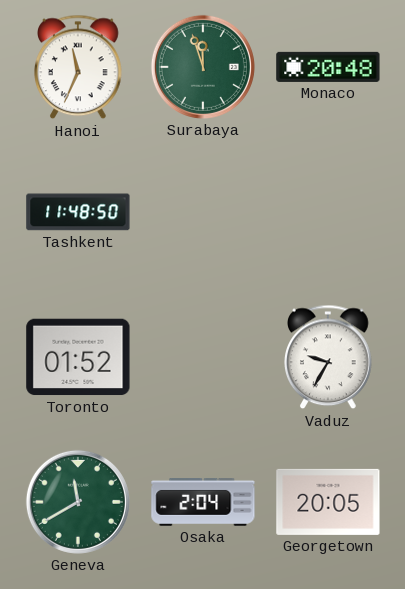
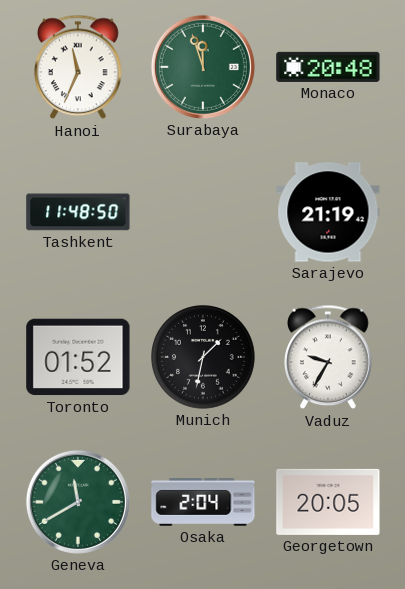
Sarajevo: none -> 21:19
Munich: none -> 1:32
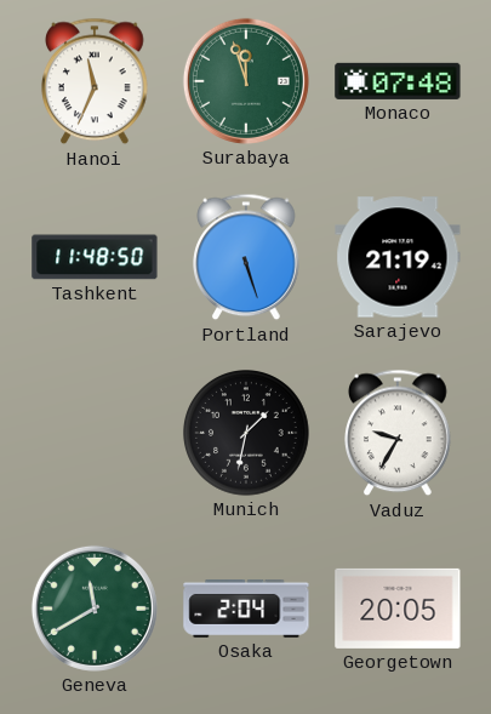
Monaco: 20:48 -> 07:48
Portland: none -> 5:27
Toronto: 01:52 -> none
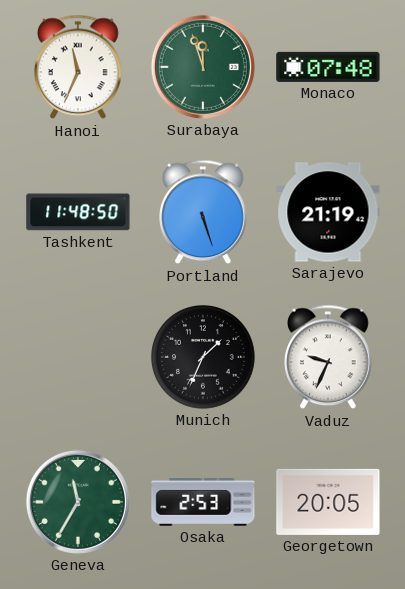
Munich: 1:32 -> 1:34
Vaduz: 9:35 -> 9:34
Geneva: 11:40 -> 11:35
Osaka: 2:04 -> 2:53
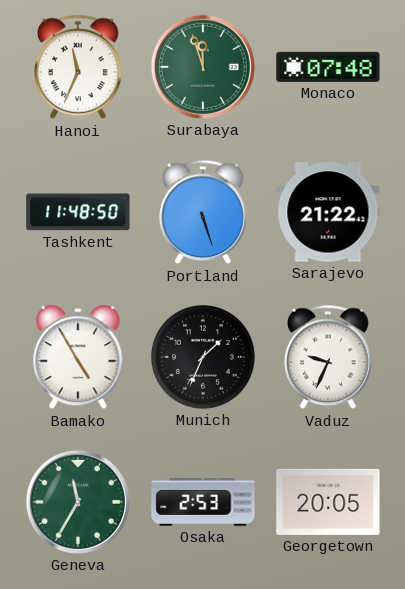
Sarajevo: 21:19 -> 21:22
Bamako: none -> 4:55
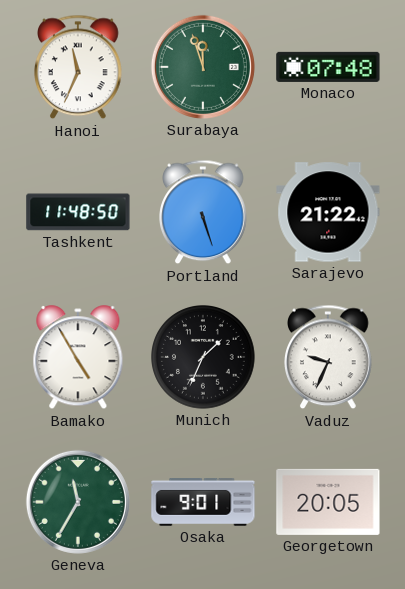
Osaka: 2:53 -> 9:01
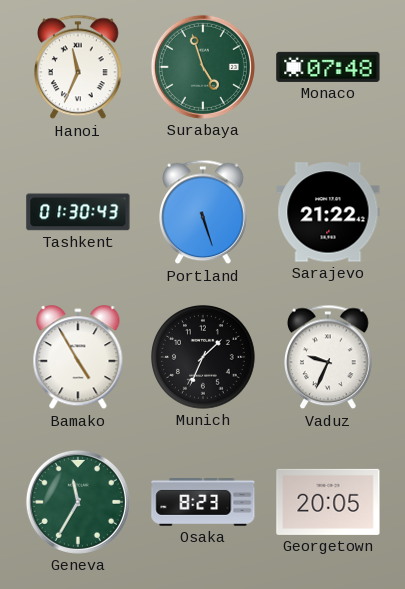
Surabaya: 11:57 -> 4:57
Tashkent: 11:48 -> 01:30
Osaka: 9:01 -> 8:23
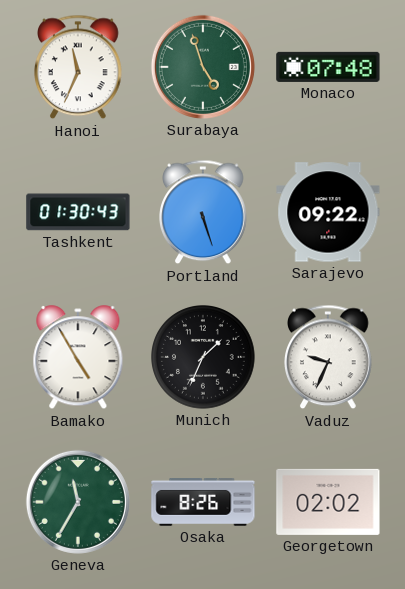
Sarajevo: 21:22 -> 09:22
Osaka: 8:23 -> 8:26
Georgetown: 20:05 -> 02:02
